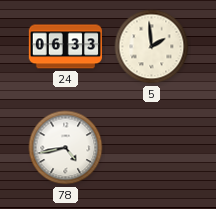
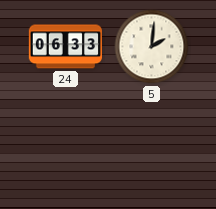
5: 1:59 -> 2:01
78: 4:43 -> none
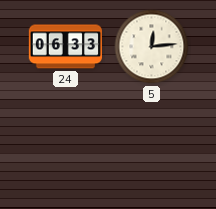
5: 2:01 -> 12:14
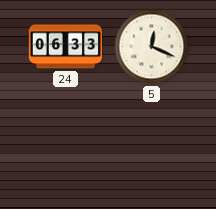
5: 12:14 -> 12:19
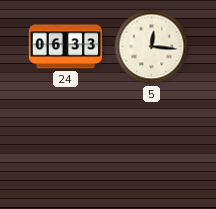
5: 12:19 -> 12:16
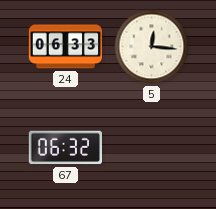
67: none -> 06:32
